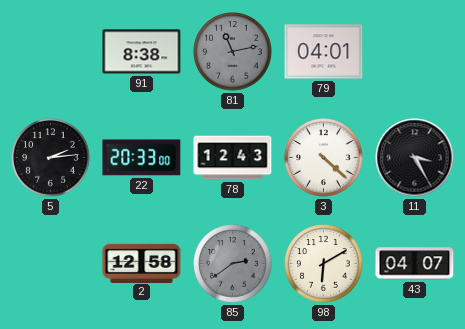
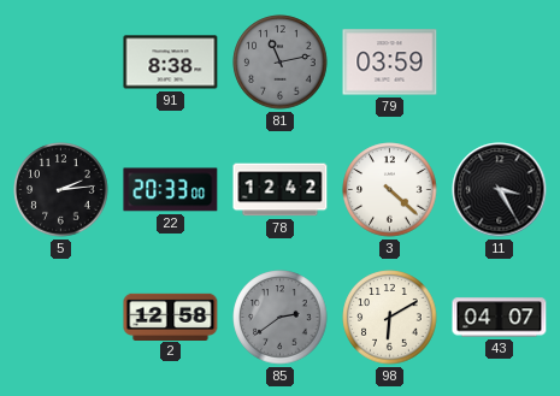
79: 04:01 -> 03:59
78: 12:43 -> 12:42
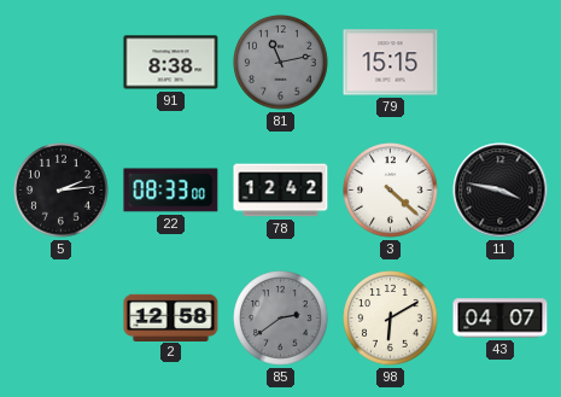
79: 03:59 -> 15:15
22: 20:33 -> 08:33
11: 3:25 -> 3:47
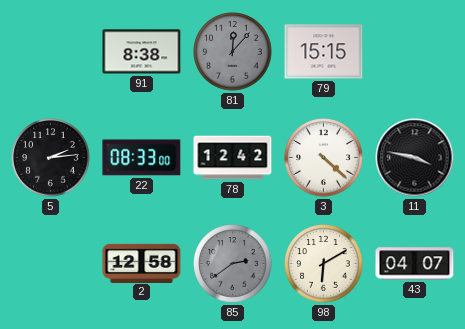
81: 11:13 -> 12:07
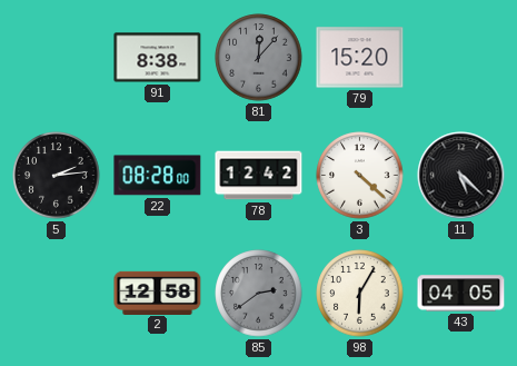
79: 15:15 -> 15:20
22: 08:33 -> 08:28
11: 3:47 -> 5:22
98: 6:10 -> 6:05
43: 04:07 -> 04:05
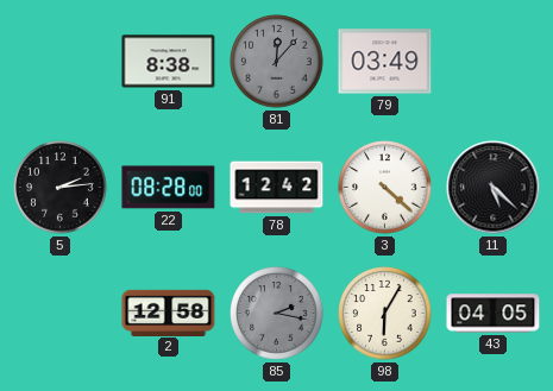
79: 15:20 -> 03:49
85: 2:39 -> 2:17
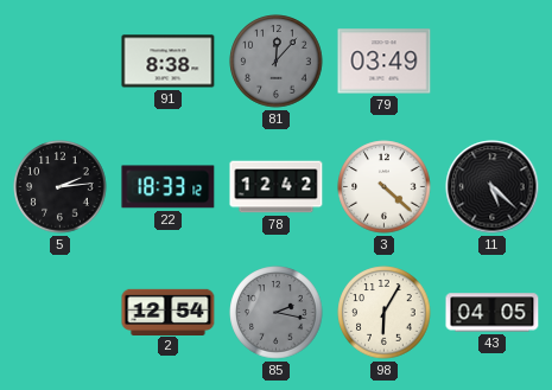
22: 08:28 -> 18:33
2: 12:58 -> 12:54
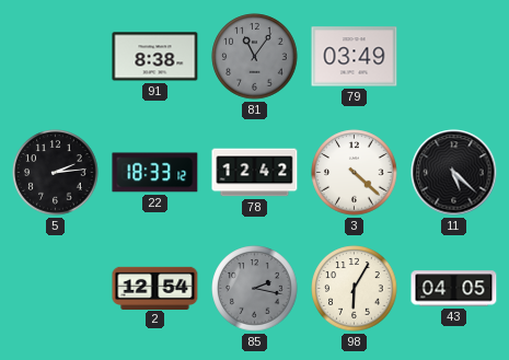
81: 12:07 -> 11:06
